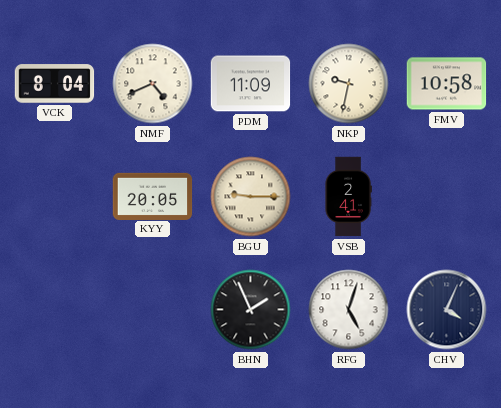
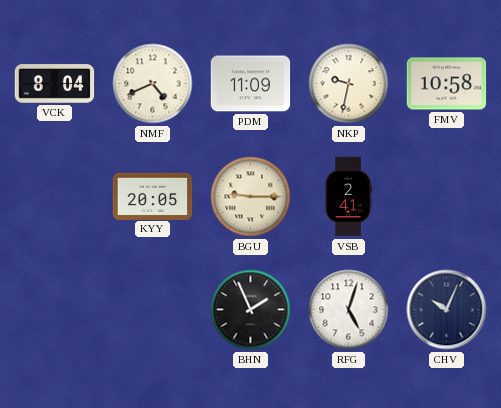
CHV: 4:04 -> 10:04
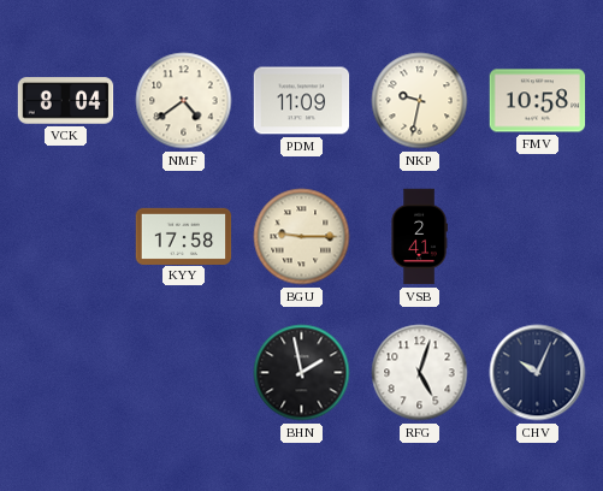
NMF: 4:41 -> 4:39
KYY: 20:05 -> 17:58
BHN: 1:56 -> 1:58
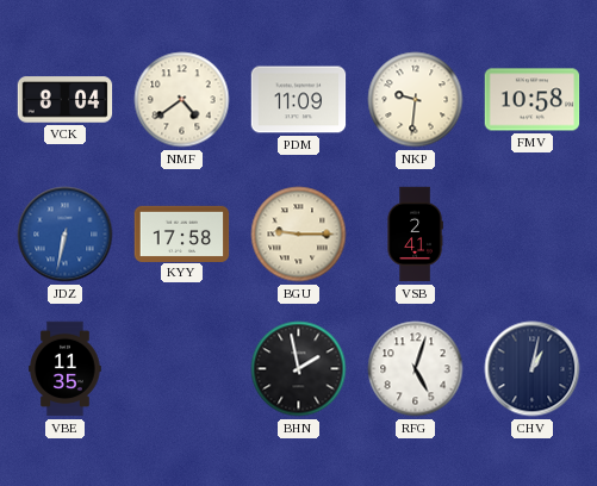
NKP: 9:32 -> 9:31
JDZ: none -> 6:32
VBE: none -> 11:35
CHV: 10:04 -> 1:02
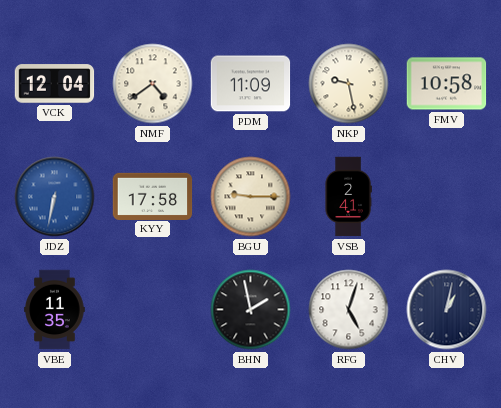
VCK: 8:04 -> 12:04
NKP: 9:31 -> 9:28
